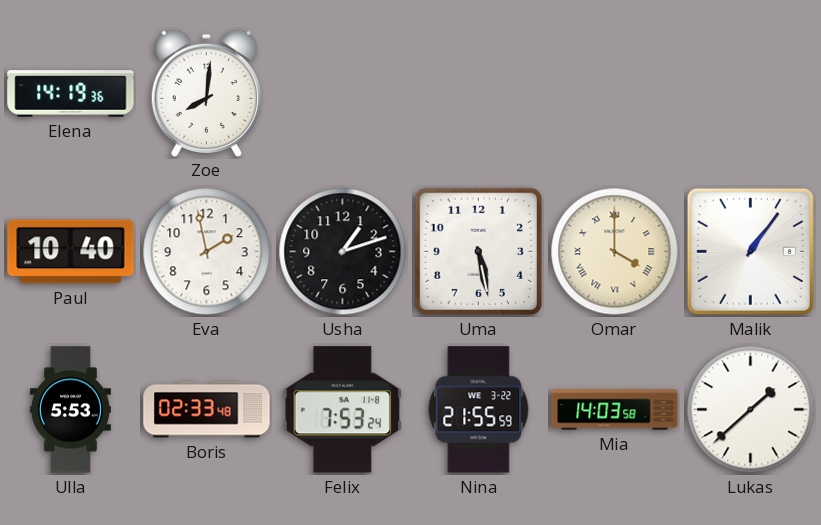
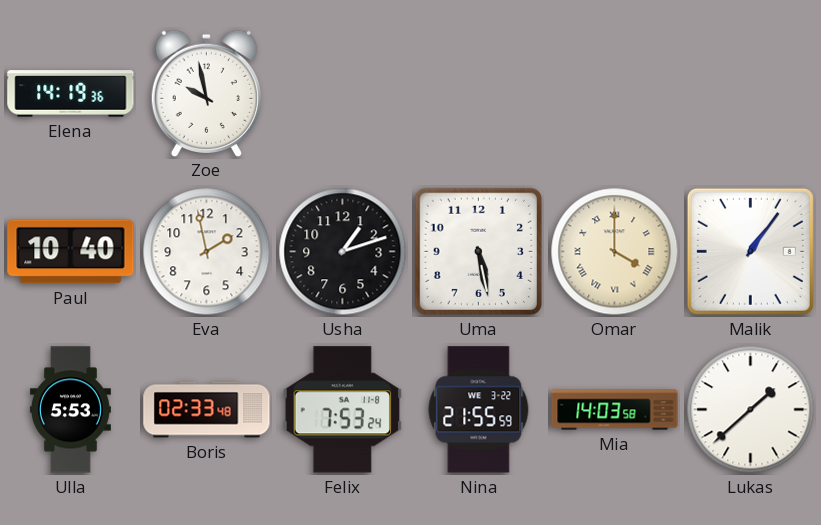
Zoe: 8:01 -> 9:58
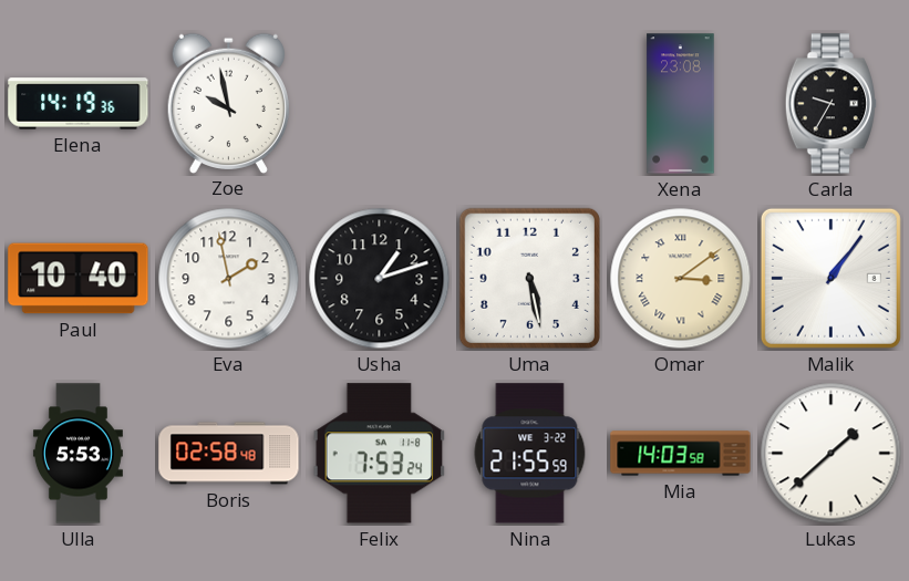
Xena: none -> 23:08
Carla: none -> 9:35
Omar: 4:00 -> 3:09
Boris: 02:33 -> 02:58
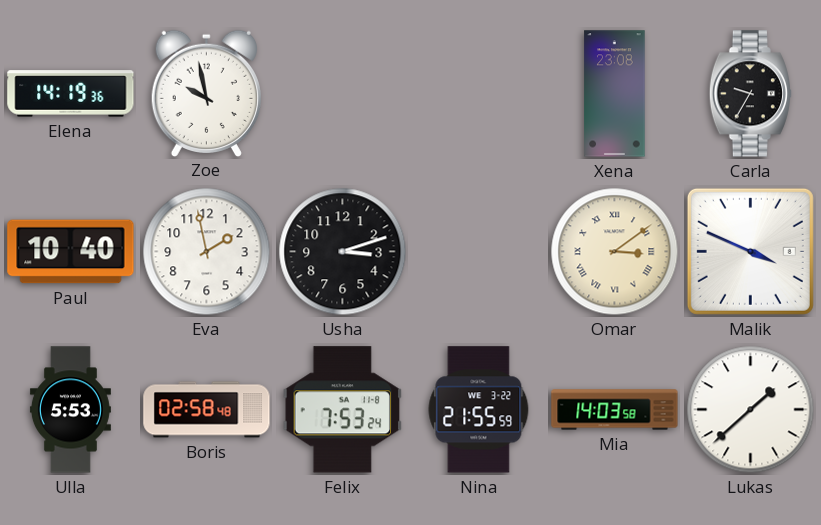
Usha: 1:12 -> 3:12
Uma: 5:28 -> none
Malik: 1:06 -> 3:49
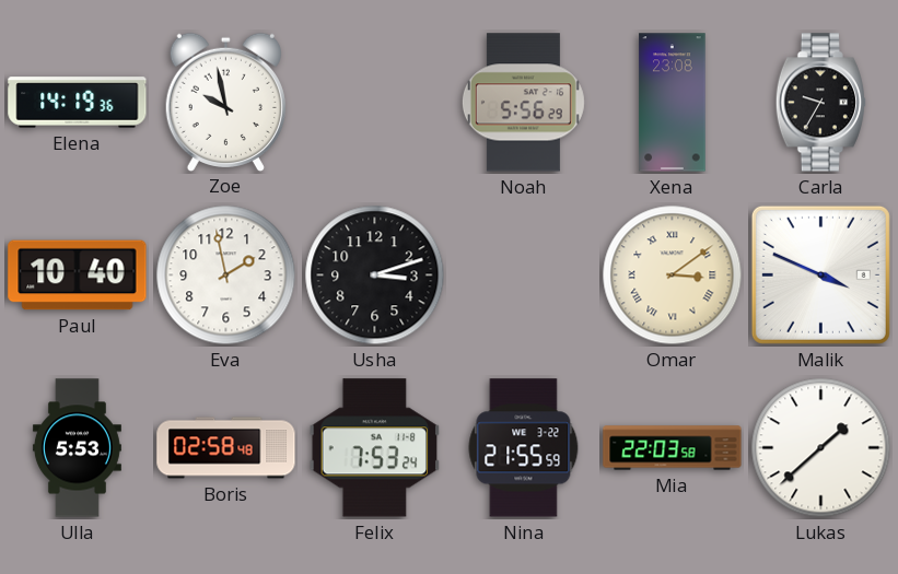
Noah: none -> 5:56
Mia: 14:03 -> 22:03
